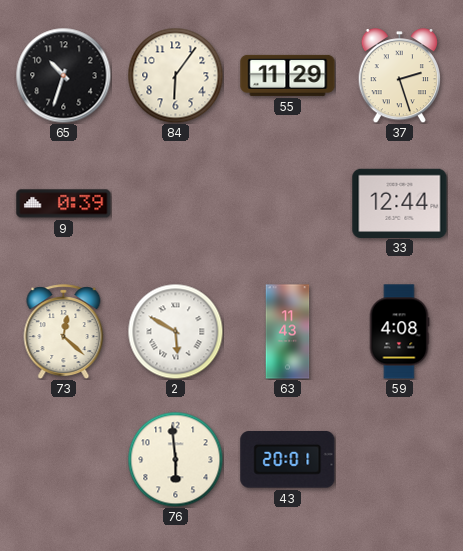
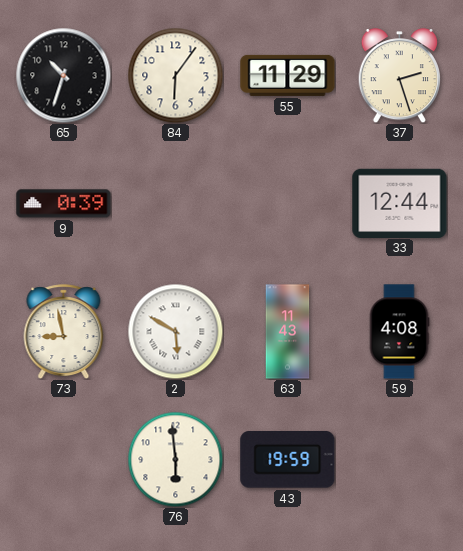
73: 12:22 -> 8:58
43: 20:01 -> 19:59
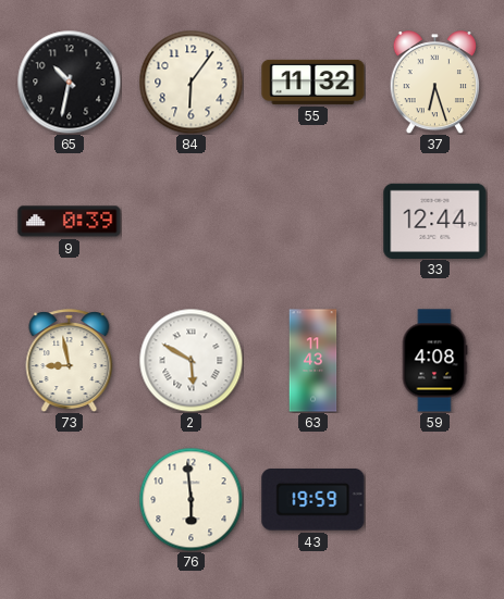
65: 10:33 -> 10:32
55: 11:29 -> 11:32
37: 2:27 -> 6:27
